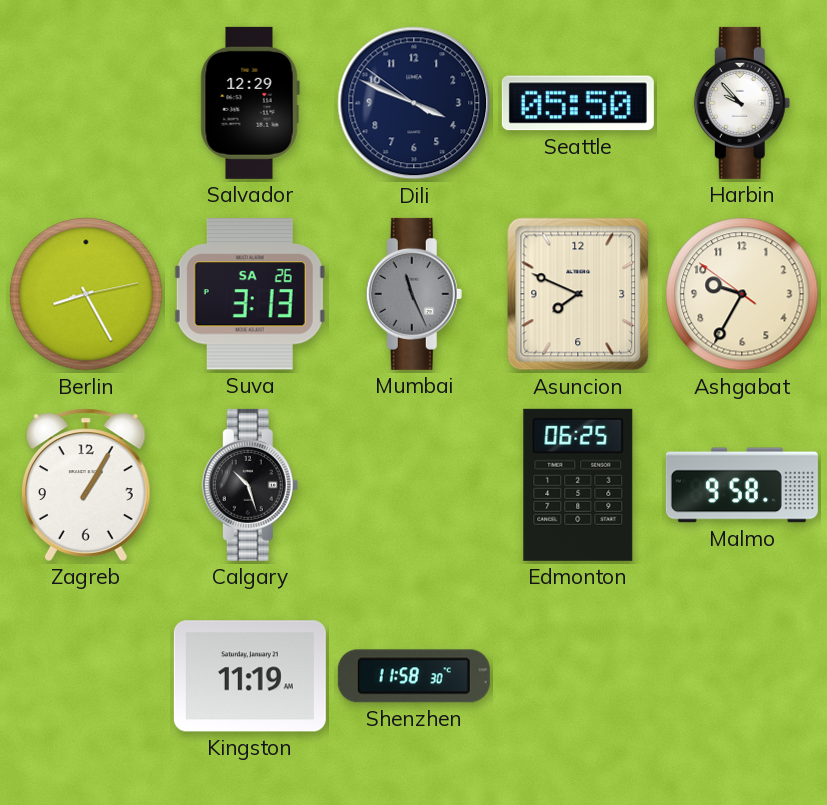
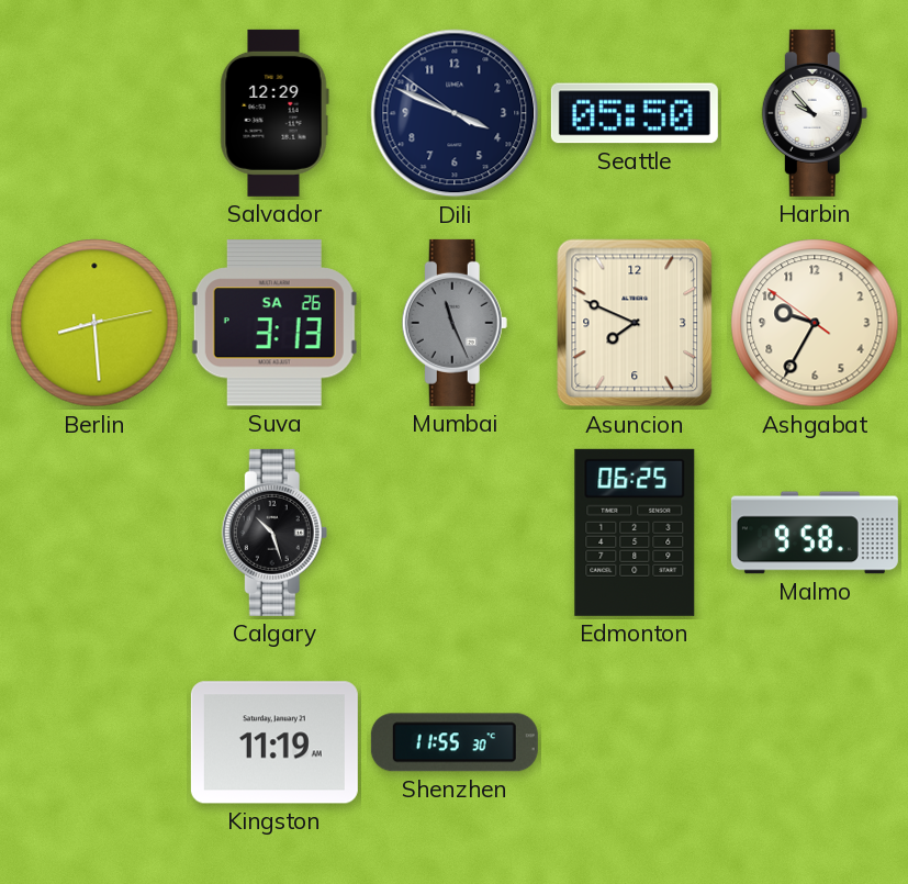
Berlin: 8:25 -> 8:29
Zagreb: 1:05 -> none
Shenzhen: 11:58 -> 11:55
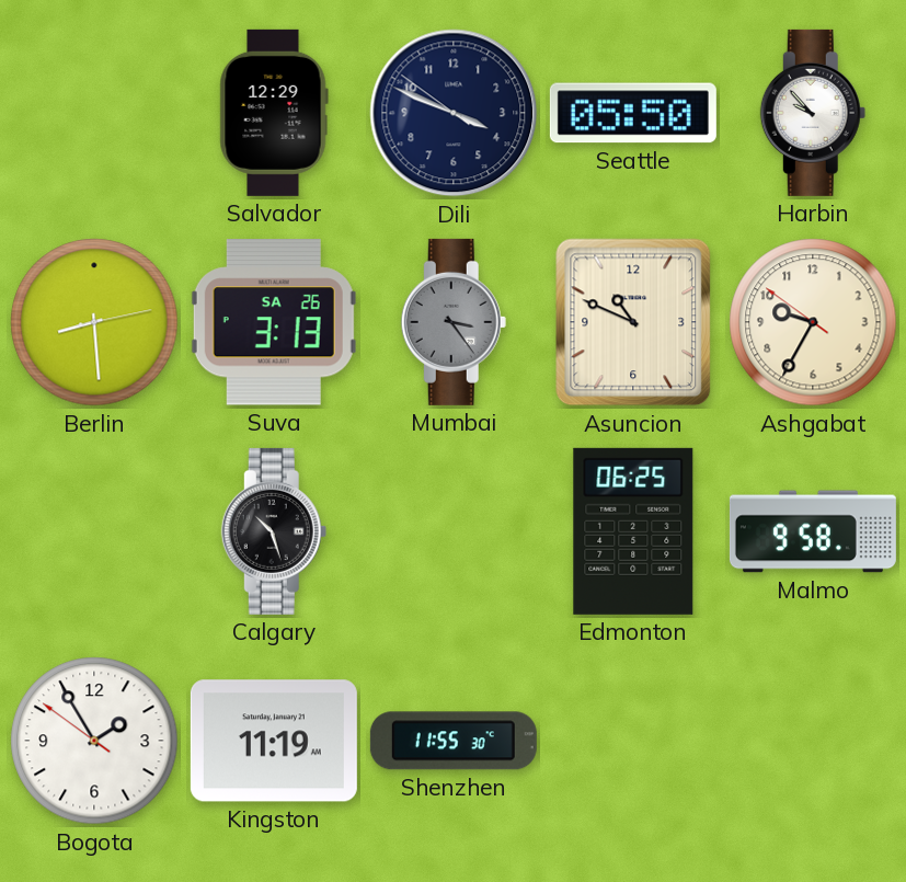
Mumbai: 11:26 -> 3:24
Asuncion: 7:49 -> 10:49
Bogota: none -> 1:54
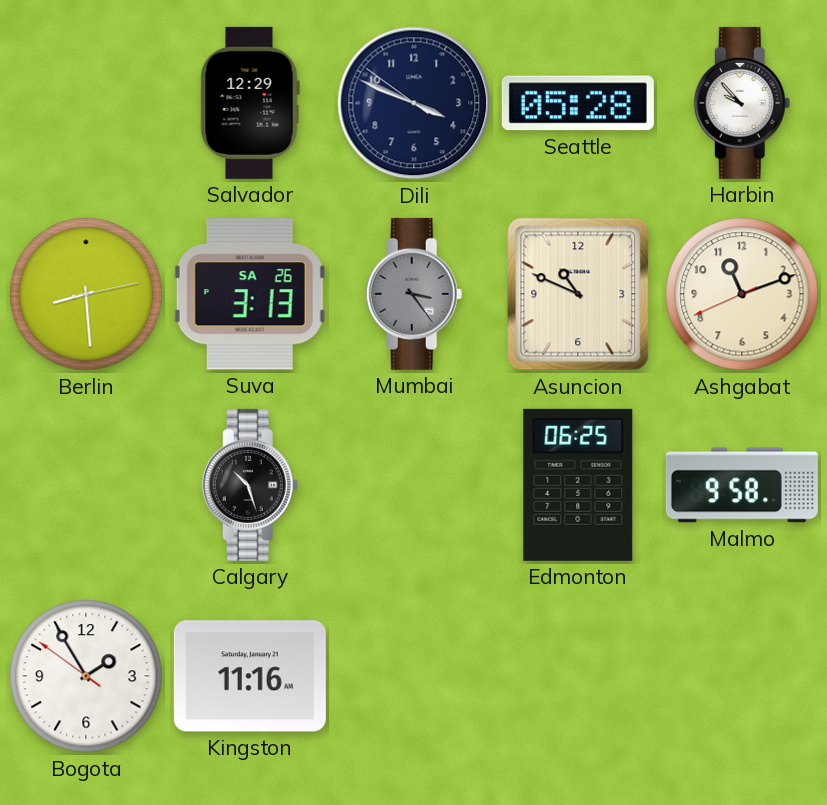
Seattle: 05:50 -> 05:28
Ashgabat: 9:34 -> 11:11
Kingston: 11:19 -> 11:16
Shenzhen: 11:55 -> none
